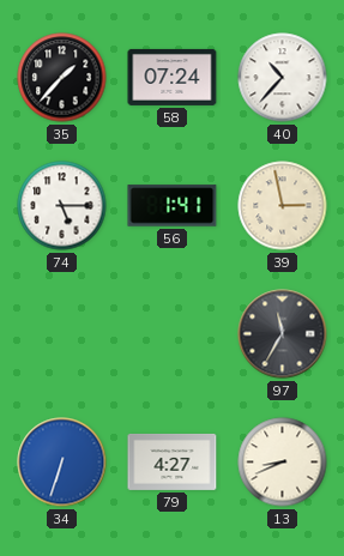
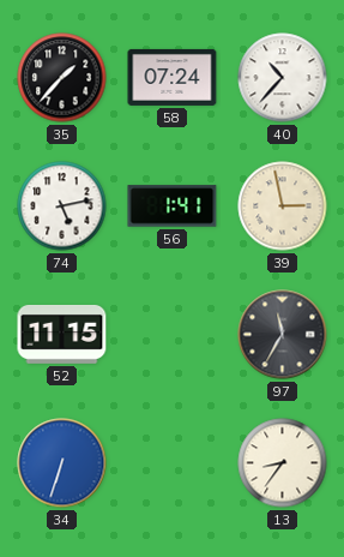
74: 5:15 -> 5:13
52: none -> 11:15
79: 4:27 -> none
13: 8:41 -> 8:36
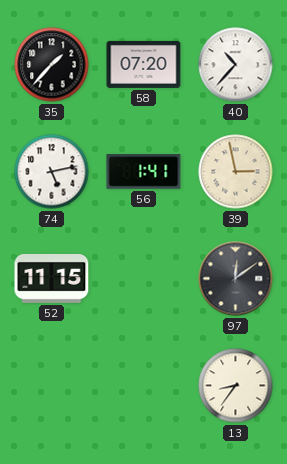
58: 07:24 -> 07:20
97: 11:35 -> 12:09
34: 6:33 -> none
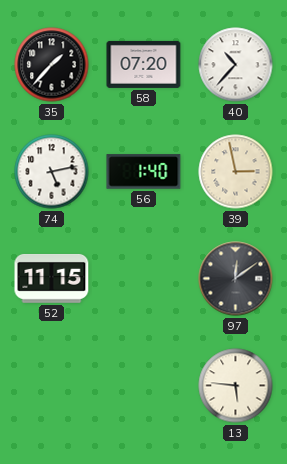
56: 1:41 -> 1:40
13: 8:36 -> 5:46
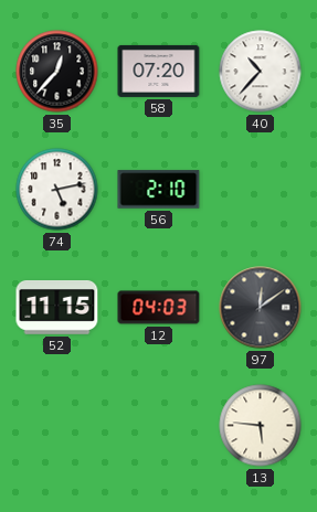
35: 1:37 -> 12:37
56: 1:40 -> 2:10
39: 2:58 -> none
12: none -> 04:03
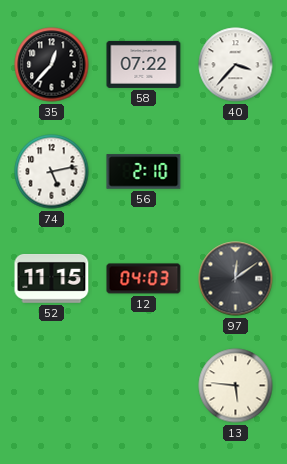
58: 07:20 -> 07:22
40: 10:37 -> 3:37
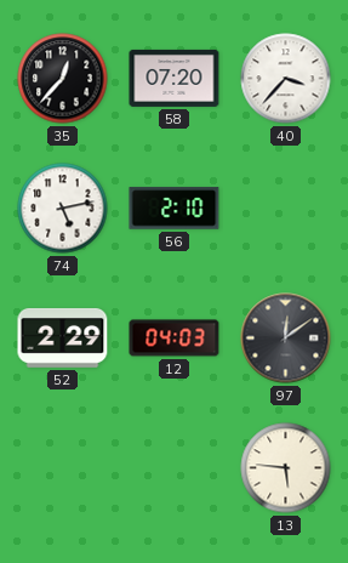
58: 07:22 -> 07:20
52: 11:15 -> 2:29
